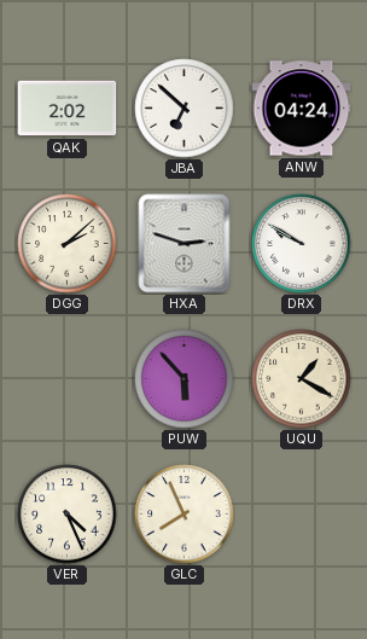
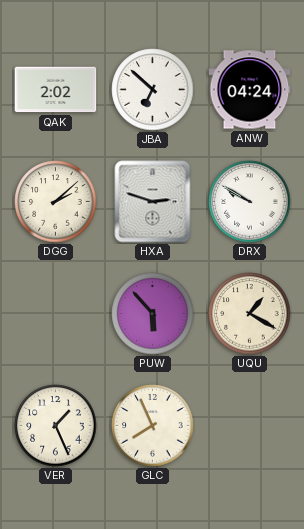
VER: 4:26 -> 1:26
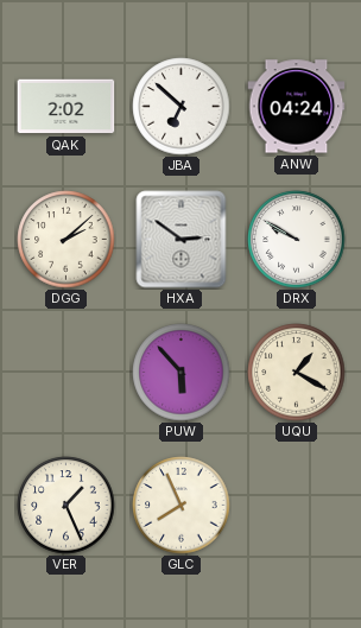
HXA: 2:48 -> 2:51
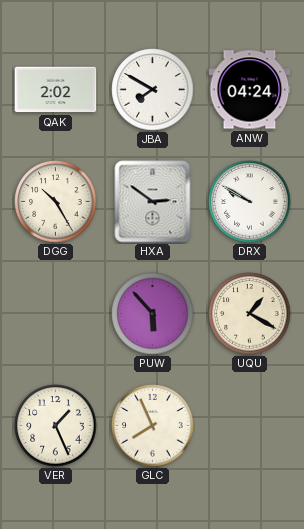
JBA: 6:52 -> 7:50
DGG: 2:08 -> 10:25
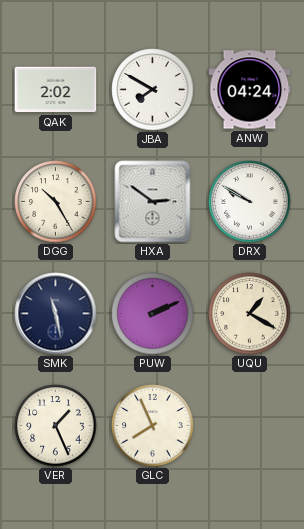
SMK: none -> 11:28
PUW: 5:53 -> 2:11
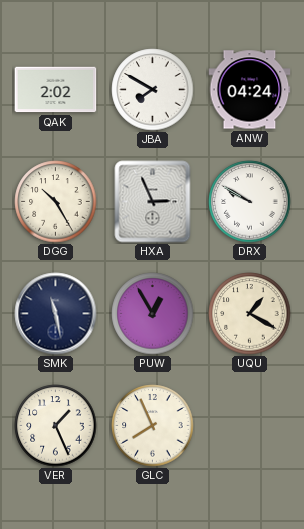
HXA: 2:51 -> 2:56
PUW: 2:11 -> 12:55
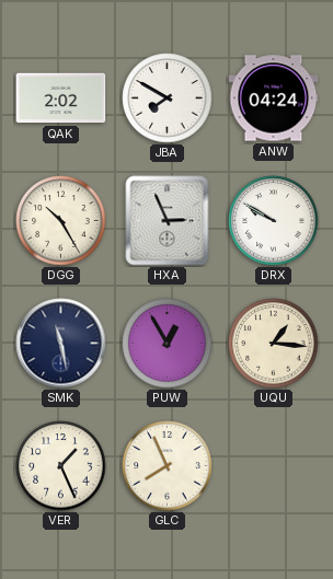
UQU: 1:20 -> 1:16
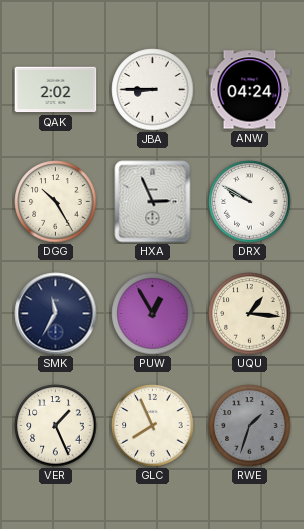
JBA: 7:50 -> 8:45
SMK: 11:28 -> 11:35
RWE: none -> 1:33
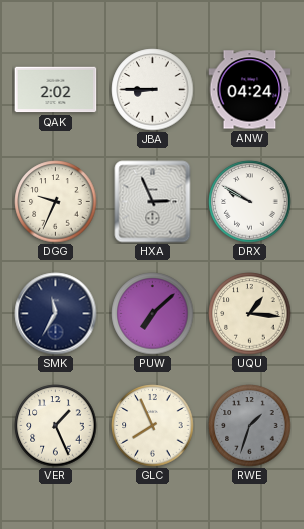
DGG: 10:25 -> 9:34
PUW: 12:55 -> 7:08
